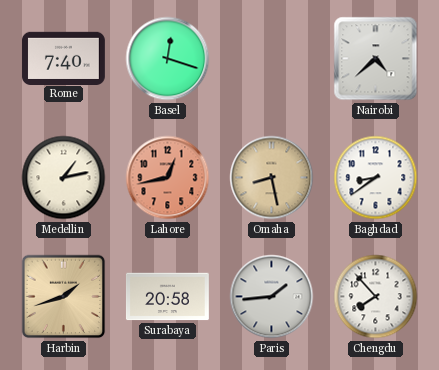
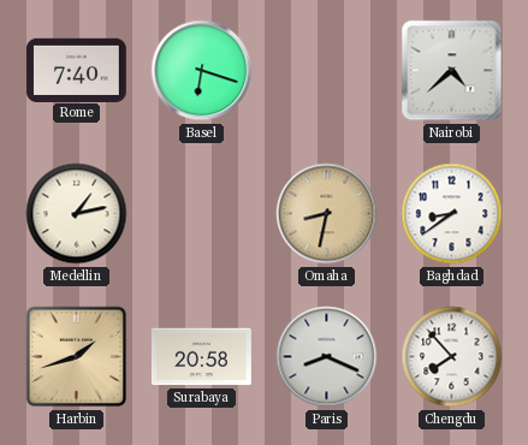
Basel: 12:18 -> 6:18
Lahore: 12:43 -> none
Omaha: 8:28 -> 8:32
Paris: 1:44 -> 8:19
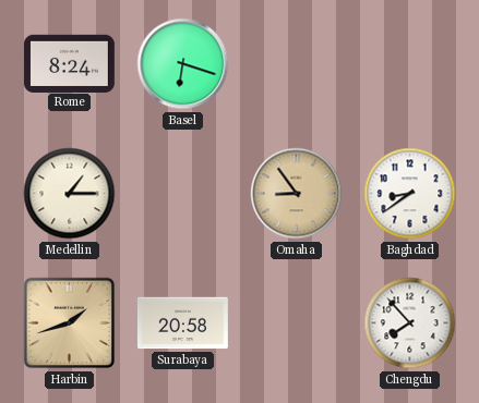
Rome: 7:40 -> 8:24
Nairobi: 4:38 -> none
Medellin: 1:13 -> 1:15
Omaha: 8:32 -> 8:54
Paris: 8:19 -> none
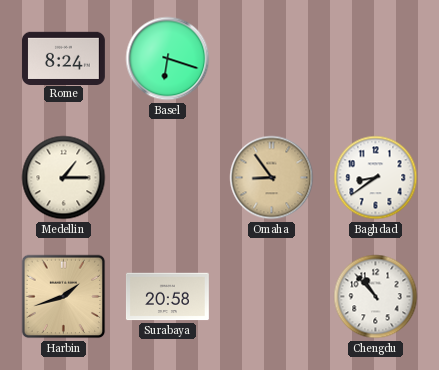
Chengdu: 7:53 -> 10:53
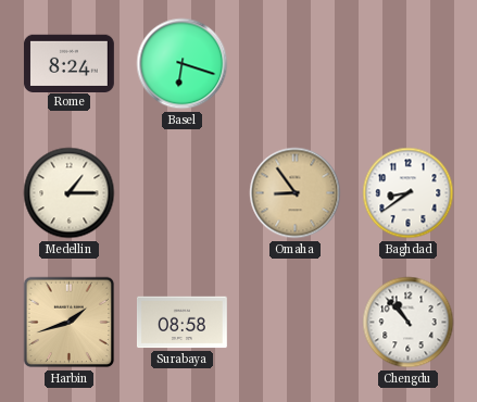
Surabaya: 20:58 -> 08:58
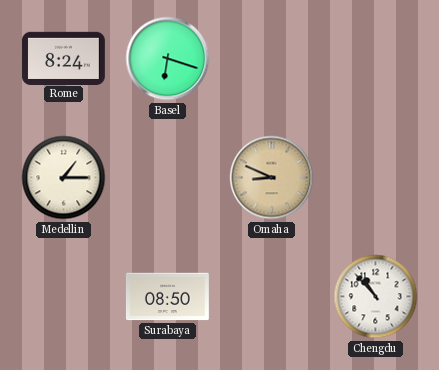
Omaha: 8:54 -> 8:49
Baghdad: 8:39 -> none
Harbin: 1:42 -> none
Surabaya: 08:58 -> 08:50
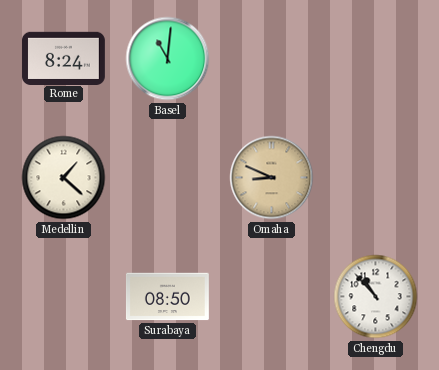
Basel: 6:18 -> 11:01
Medellin: 1:15 -> 1:22
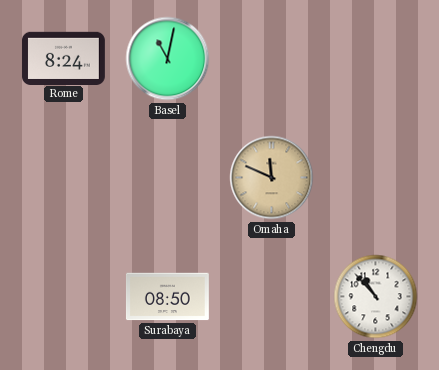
Basel: 11:01 -> 11:02
Medellin: 1:22 -> none
Omaha: 8:49 -> 11:49
